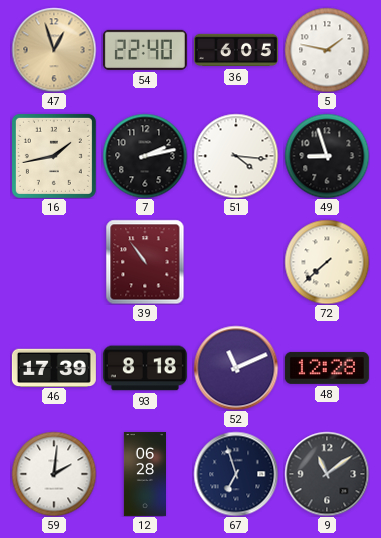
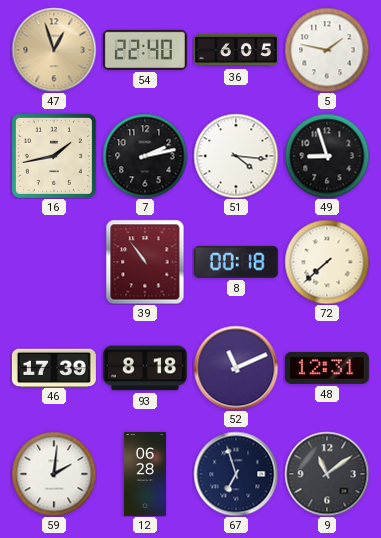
8: none -> 00:18
48: 12:28 -> 12:31
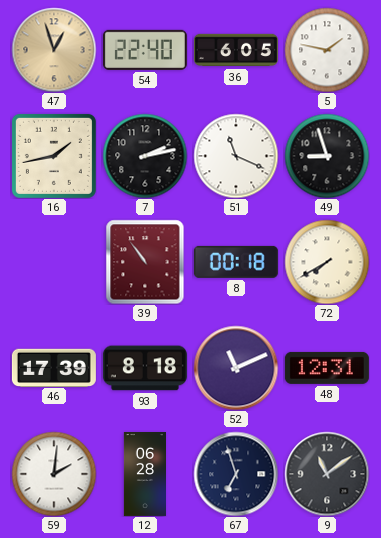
51: 4:16 -> 11:19
72: 7:38 -> 7:40
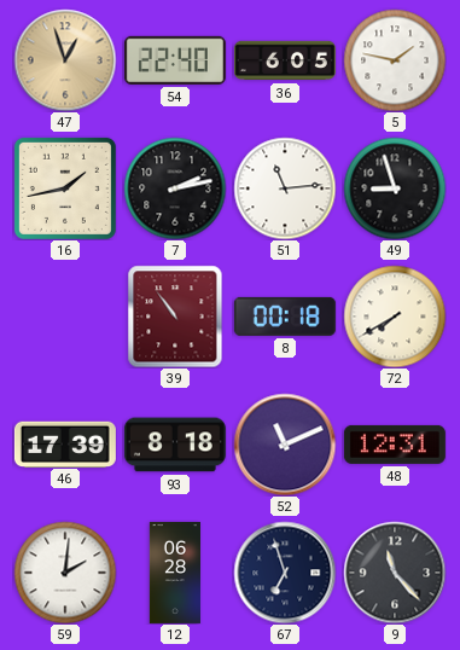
51: 11:19 -> 11:14
9: 11:09 -> 11:23
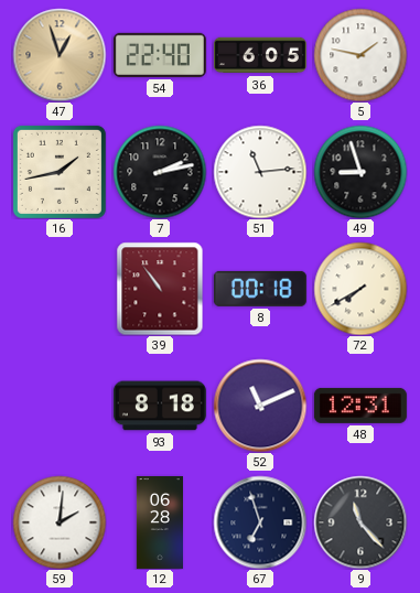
46: 17:39 -> none
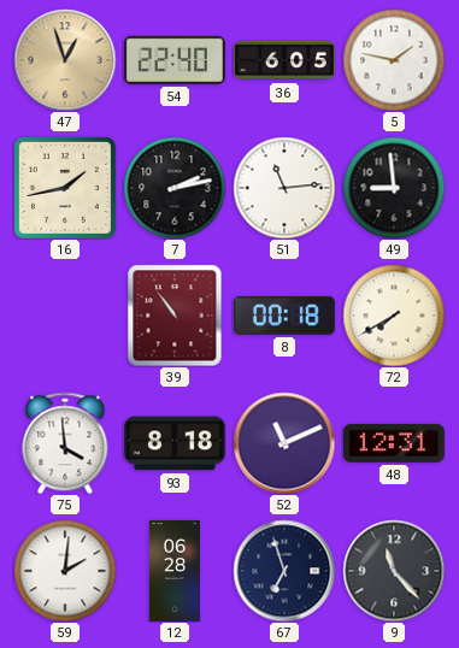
49: 8:57 -> 8:59
75: none -> 3:59
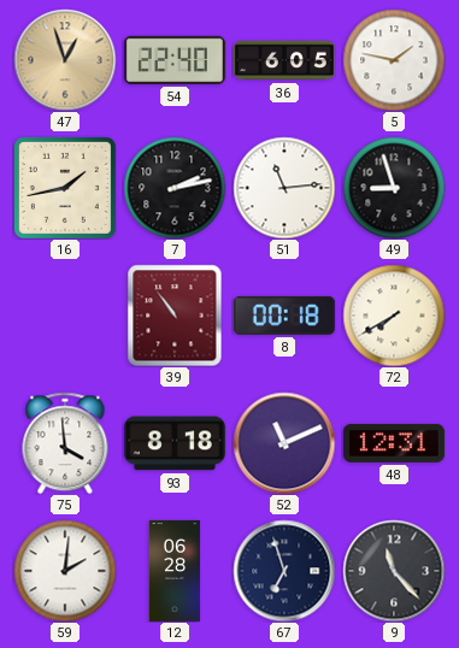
49: 8:59 -> 8:57
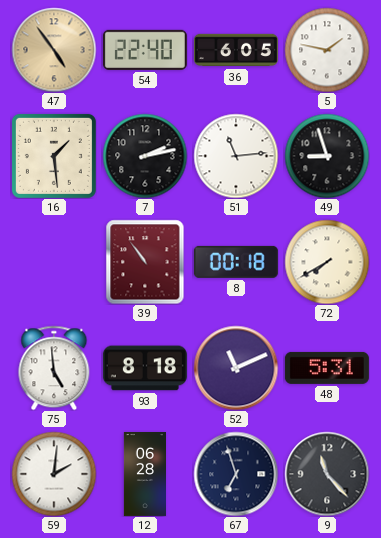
47: 12:57 -> 4:54
16: 1:43 -> 1:29
75: 3:59 -> 4:59
48: 12:31 -> 5:31
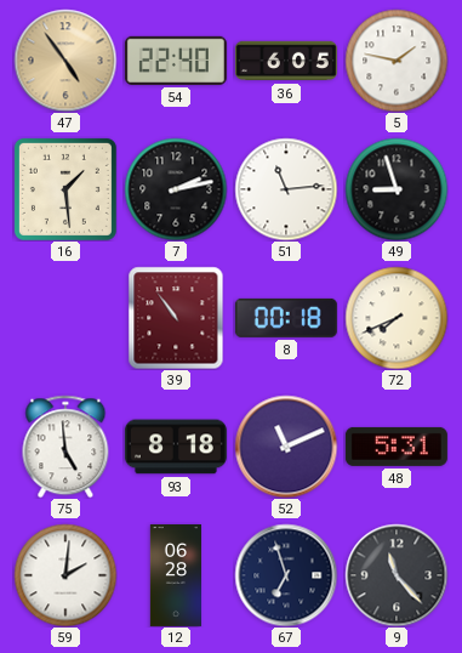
72: 7:40 -> 7:41
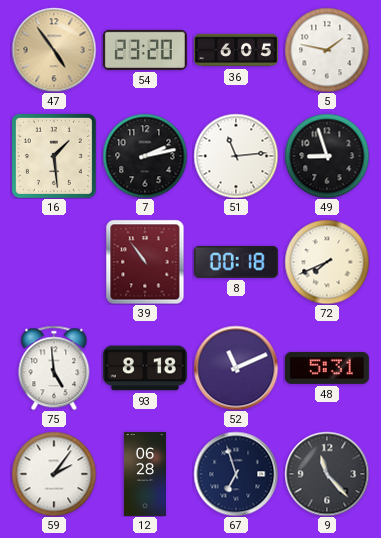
54: 22:40 -> 23:20
59: 2:01 -> 2:06
